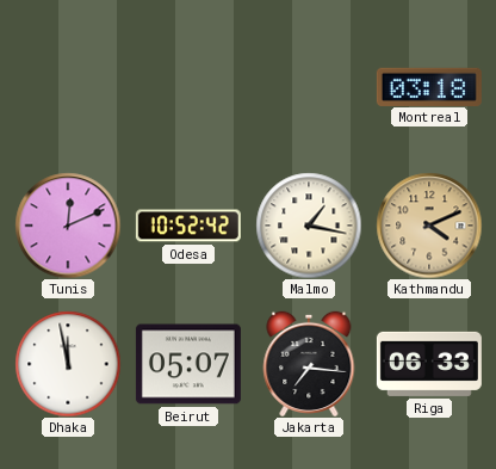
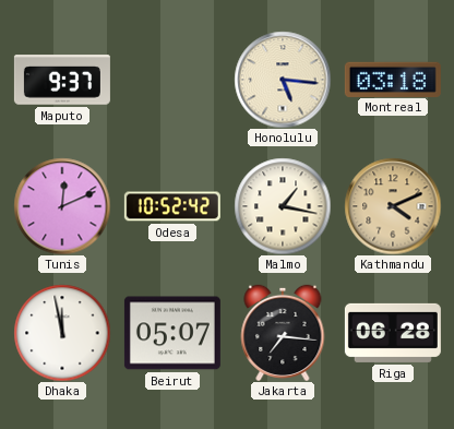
Maputo: none -> 9:37
Honolulu: none -> 5:16
Riga: 06:33 -> 06:28
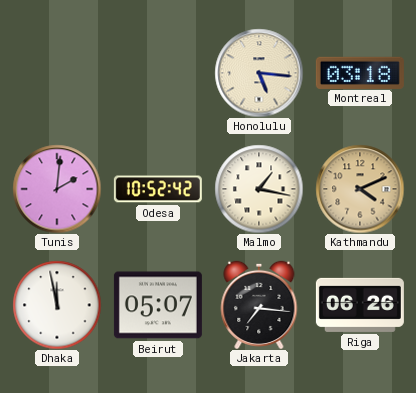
Maputo: 9:37 -> none
Tunis: 12:11 -> 2:01
Riga: 06:28 -> 06:26
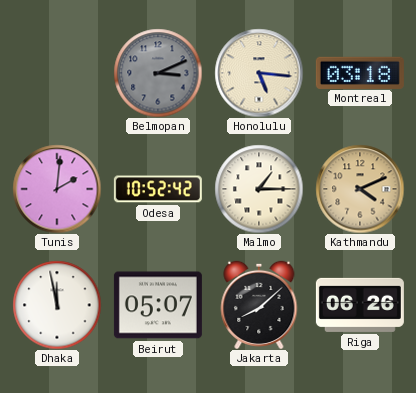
Belmopan: none -> 3:11
Malmo: 1:17 -> 1:15
Jakarta: 7:16 -> 8:08
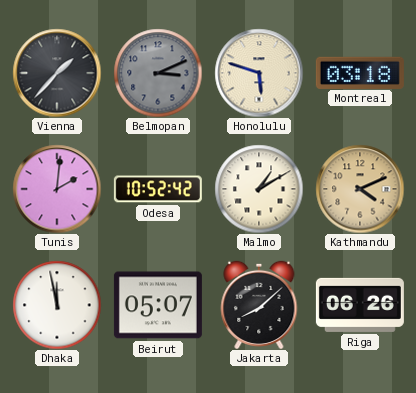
Vienna: none -> 1:37
Honolulu: 5:16 -> 5:48
Malmo: 1:15 -> 1:10
